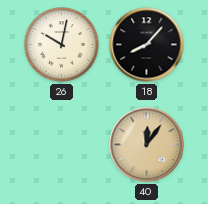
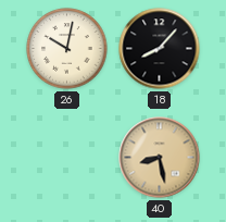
40: 12:06 -> 8:28
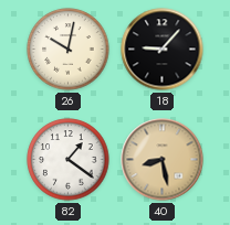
18: 8:07 -> 9:07
82: none -> 1:21
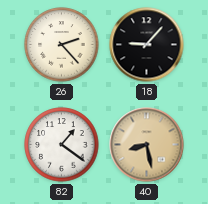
26: 10:02 -> 2:23
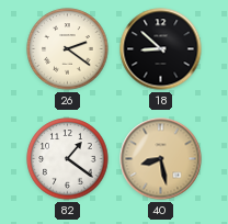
26: 2:23 -> 2:21
18: 9:07 -> 8:52
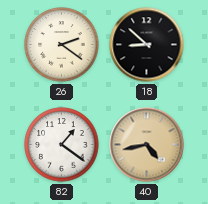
40: 8:28 -> 4:43
